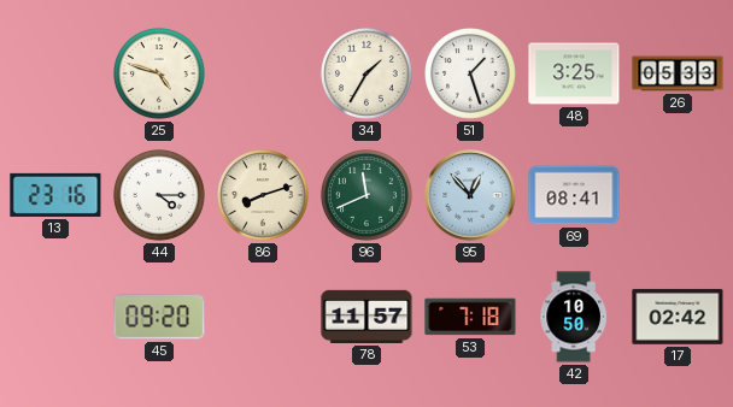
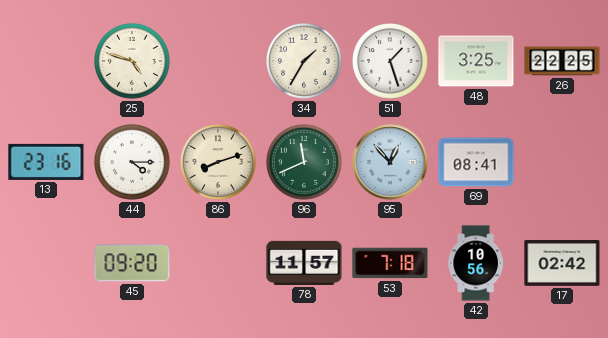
26: 05:33 -> 22:25
42: 10:50 -> 10:56
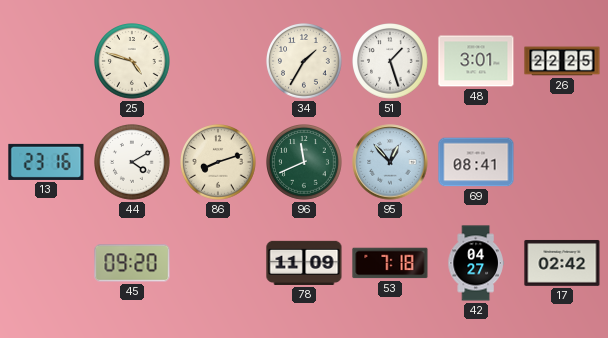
48: 3:25 -> 3:01
44: 4:15 -> 4:10
78: 11:57 -> 11:09
42: 10:56 -> 04:27
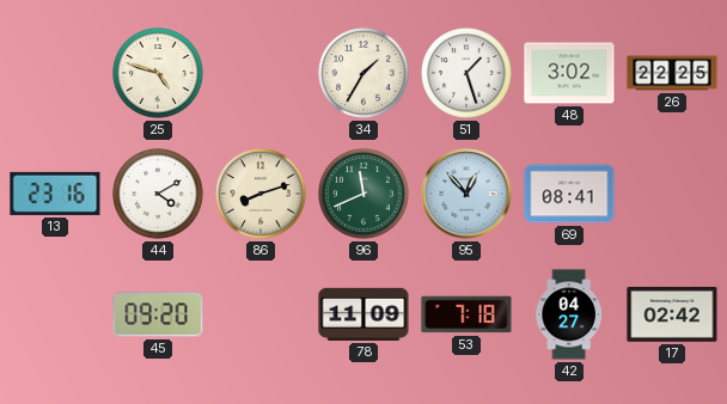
48: 3:01 -> 3:02
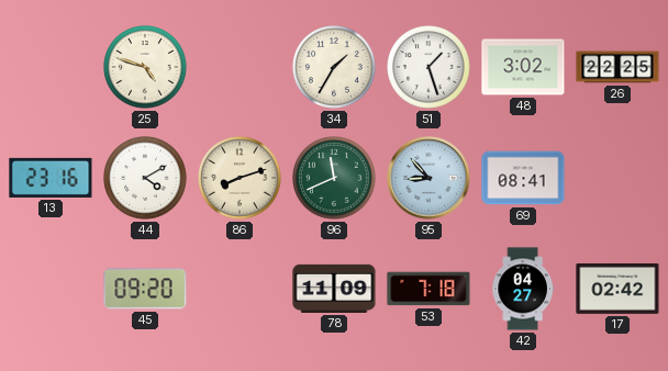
95: 12:53 -> 8:53
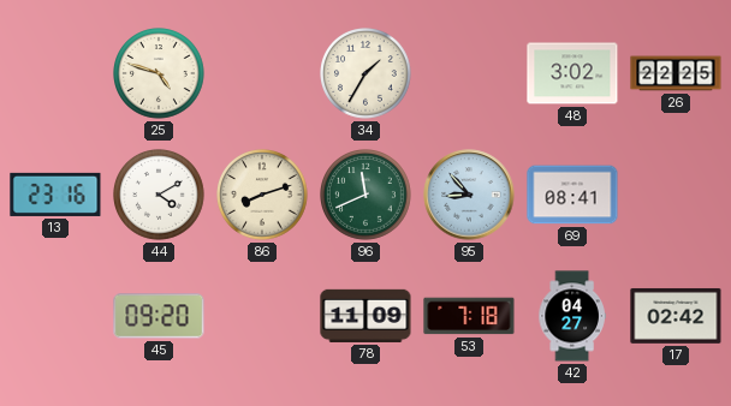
51: 1:27 -> none
